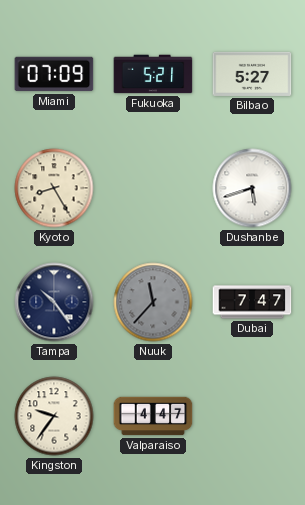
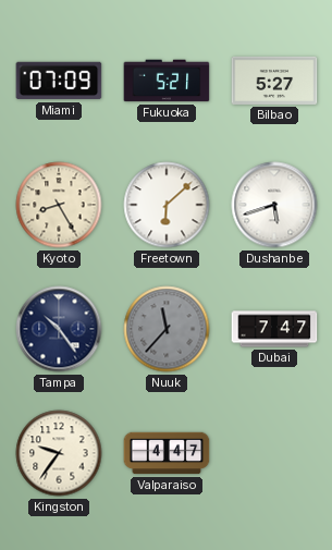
Freetown: none -> 6:08
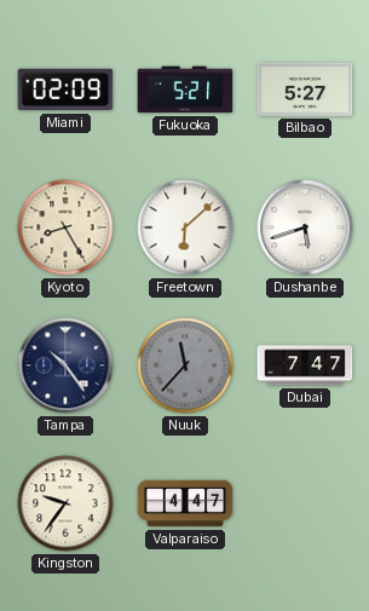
Miami: 07:09 -> 02:09
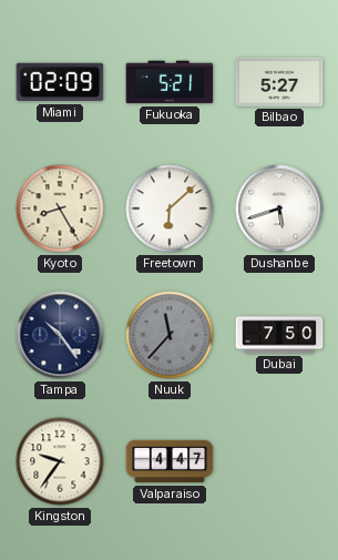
Dubai: 7:47 -> 7:50
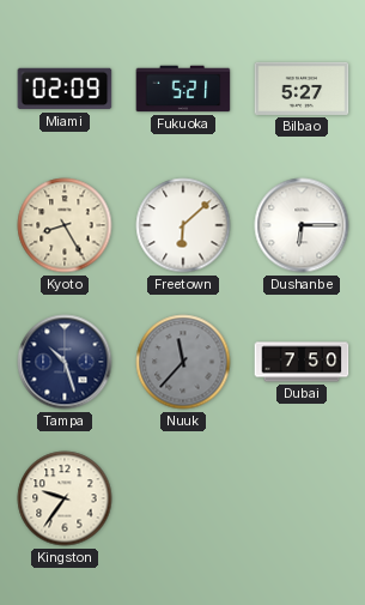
Dushanbe: 5:42 -> 6:15
Tampa: 10:24 -> 10:27
Valparaiso: 4:47 -> none
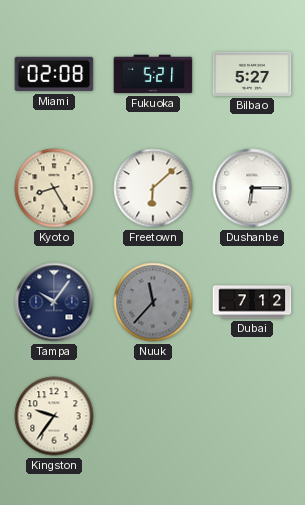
Miami: 02:09 -> 02:08
Tampa: 10:27 -> 10:06
Dubai: 7:50 -> 7:12
